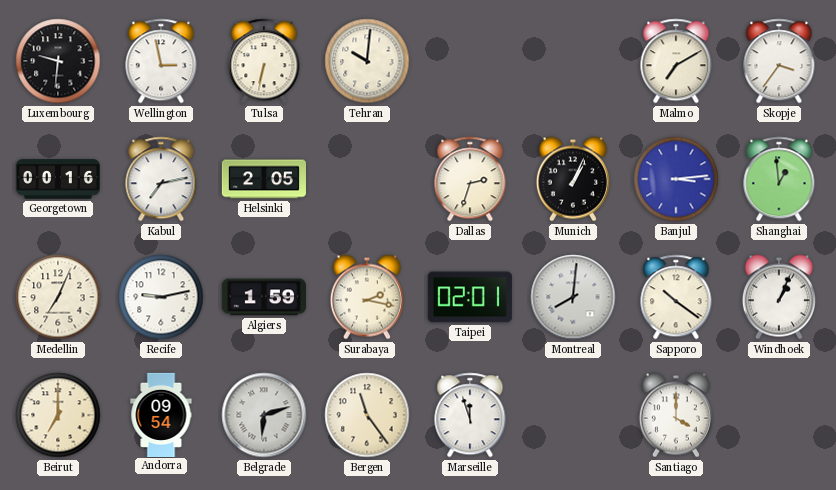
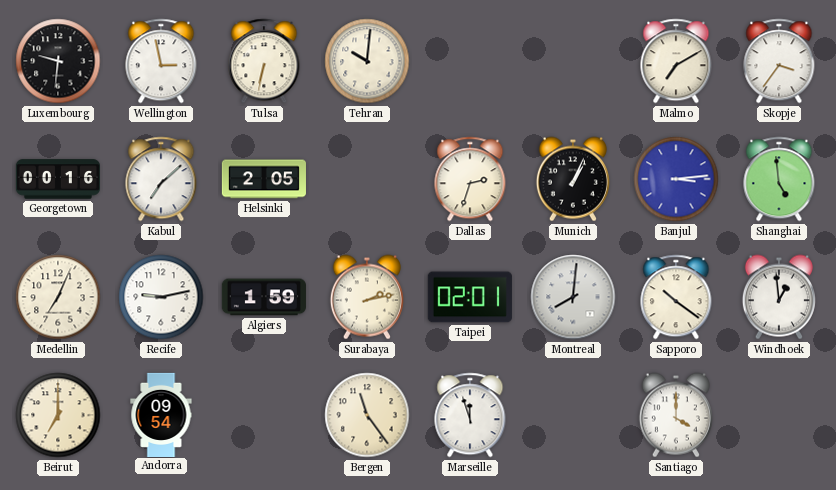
Kabul: 7:13 -> 7:08
Shanghai: 12:59 -> 4:59
Surabaya: 2:17 -> 2:13
Windhoek: 1:04 -> 12:59
Belgrade: 6:12 -> none
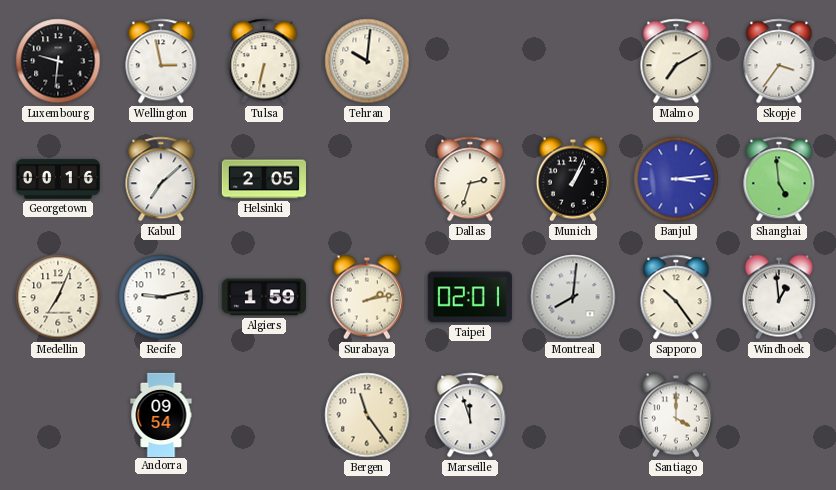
Sapporo: 10:21 -> 10:24
Beirut: 7:00 -> none
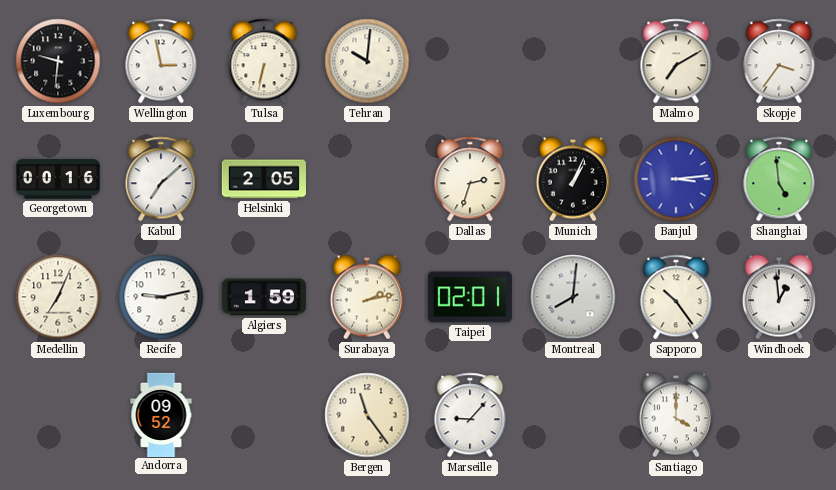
Andorra: 09:54 -> 09:52
Marseille: 11:57 -> 9:07
